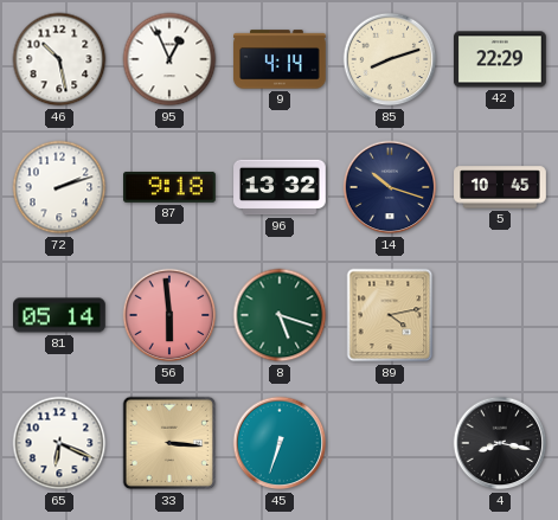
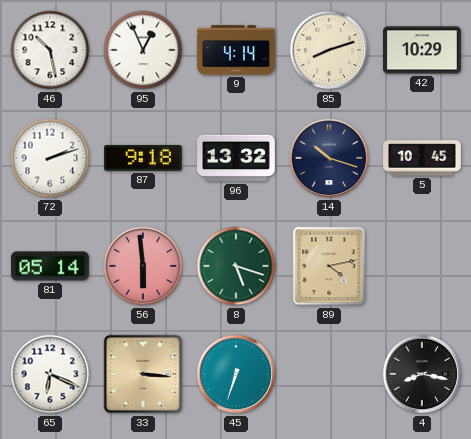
42: 22:29 -> 10:29
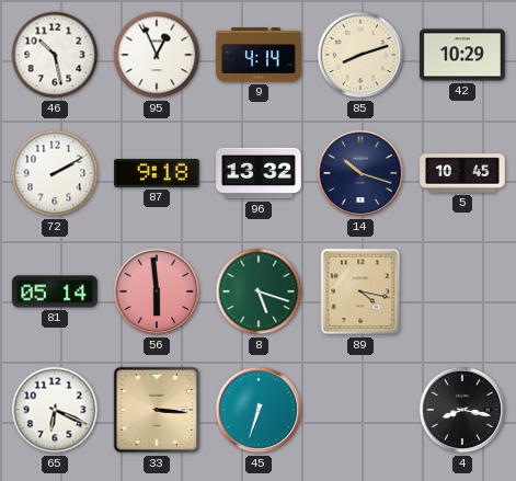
72: 2:12 -> 2:10
89: 4:13 -> 4:17
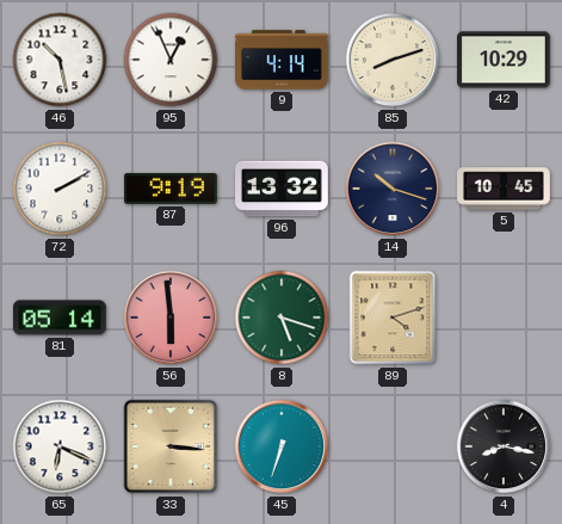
87: 9:18 -> 9:19
89: 4:17 -> 4:12
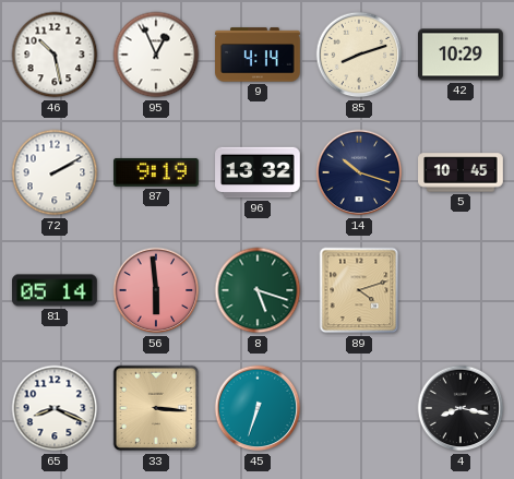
65: 6:19 -> 8:19
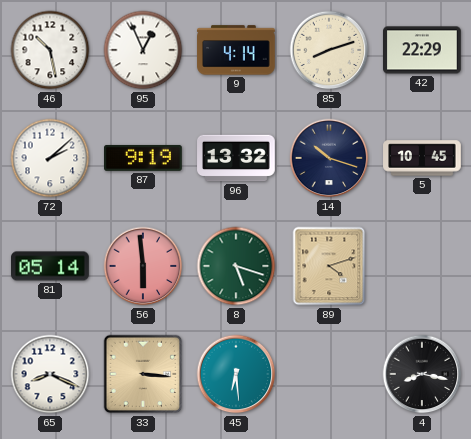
42: 10:29 -> 22:29
72: 2:10 -> 2:08
45: 6:33 -> 6:29
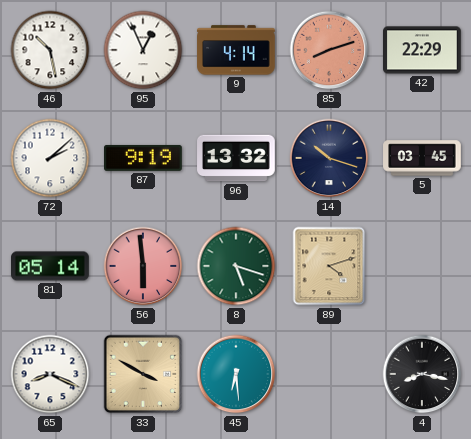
85 dial: cream -> salmon
5: 10:45 -> 03:45
33: 3:16 -> 3:50
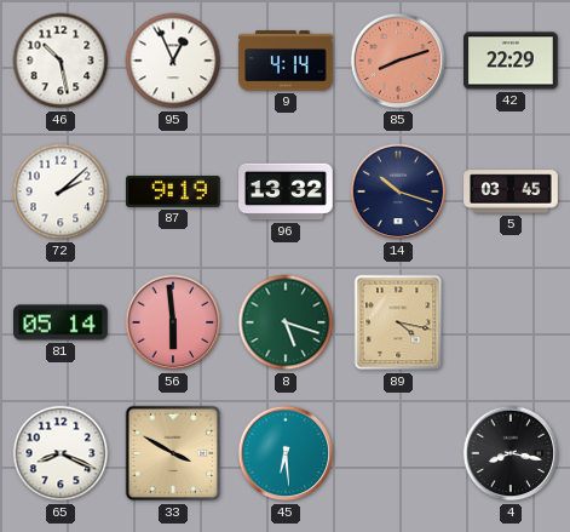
89: 4:12 -> 4:17
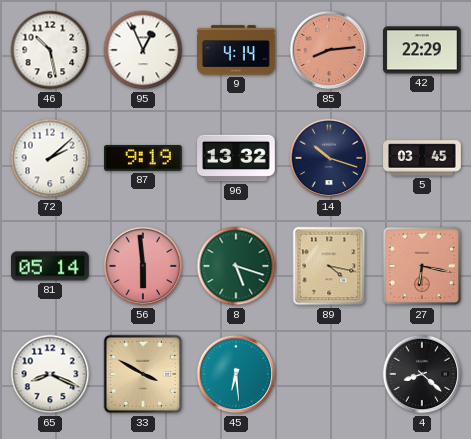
85: 8:12 -> 8:14
27: none -> 6:17
4: 8:17 -> 8:22
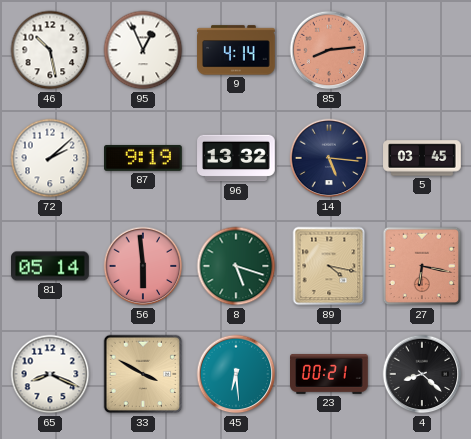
42: 22:29 -> none
14: 10:18 -> 5:16
23: none -> 00:21
